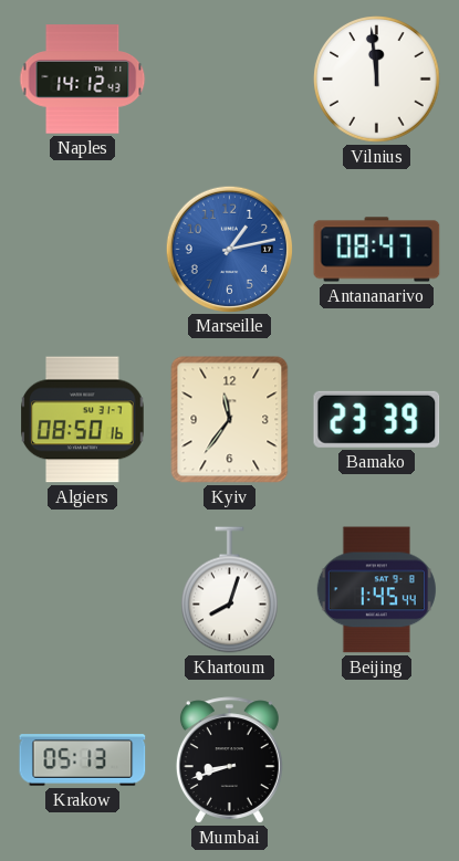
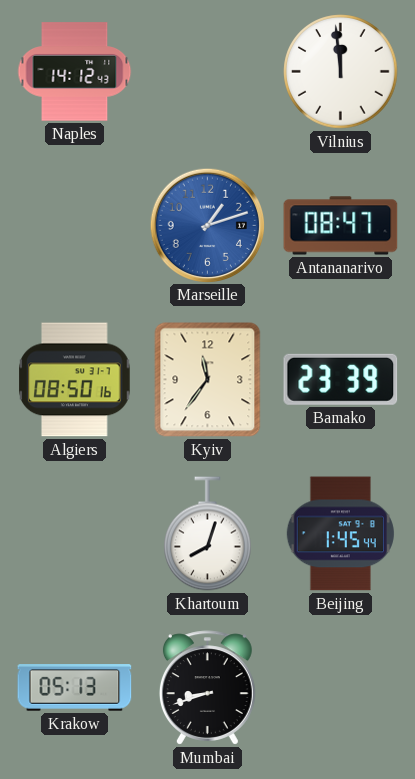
Marseille: 1:13 -> 1:12
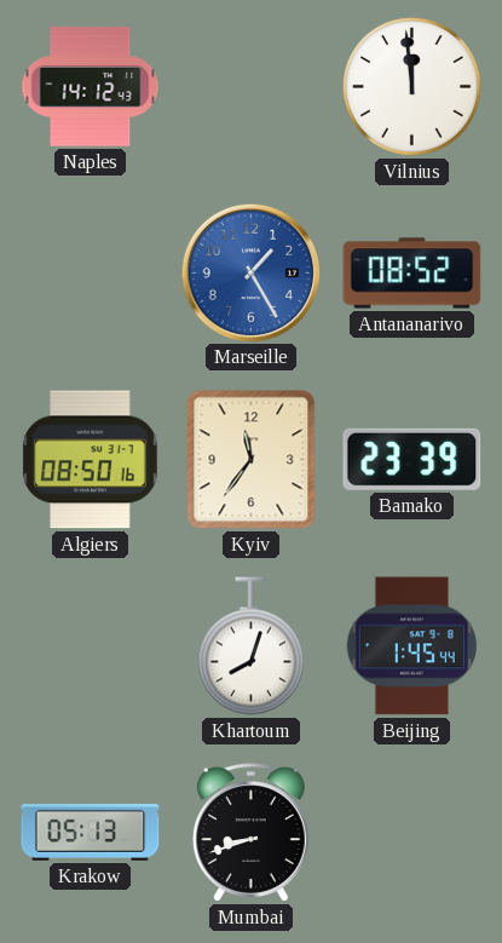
Marseille: 1:12 -> 1:25
Antananarivo: 08:47 -> 08:52
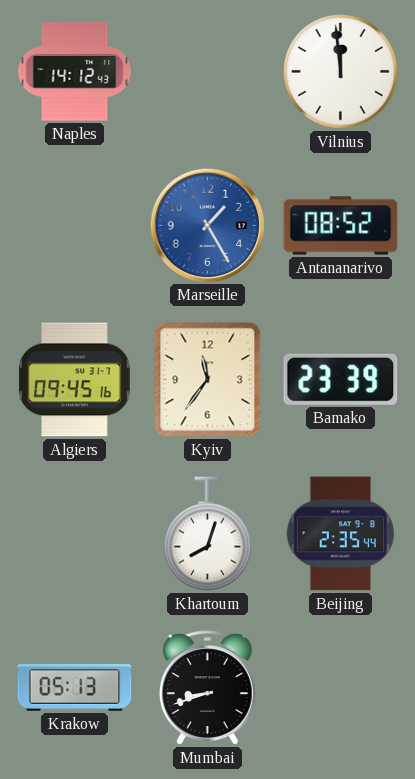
Algiers: 08:50 -> 09:45
Beijing: 1:45 -> 2:35
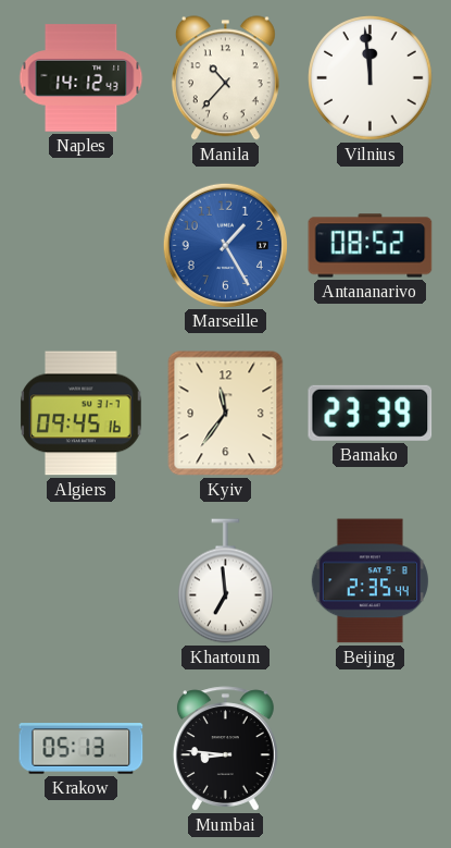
Manila: none -> 10:37
Khartoum: 8:03 -> 6:59
Mumbai: 8:42 -> 8:46
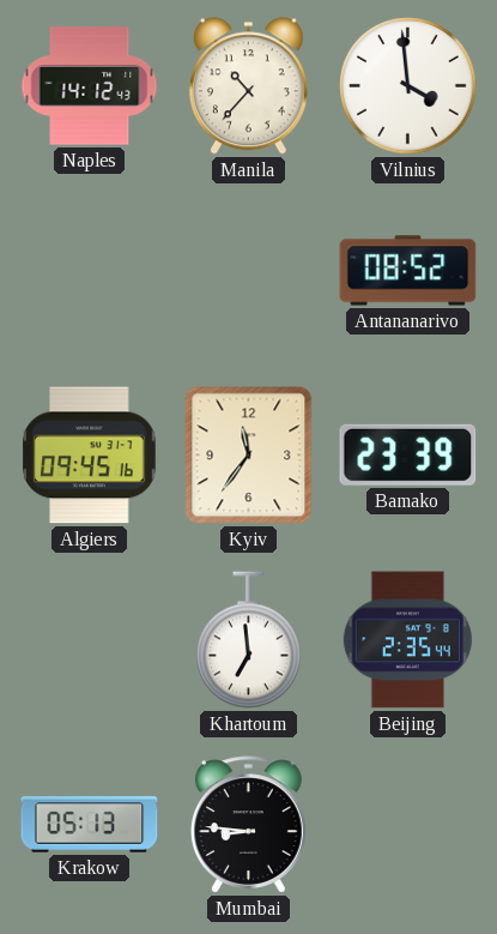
Vilnius: 11:59 -> 3:59
Marseille: 1:25 -> none
